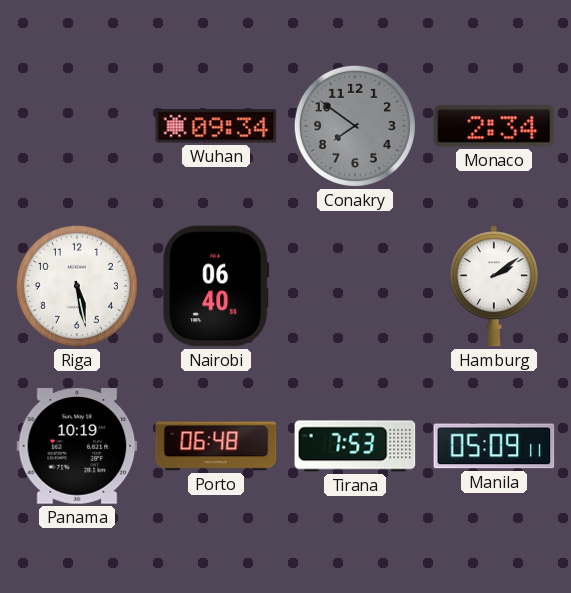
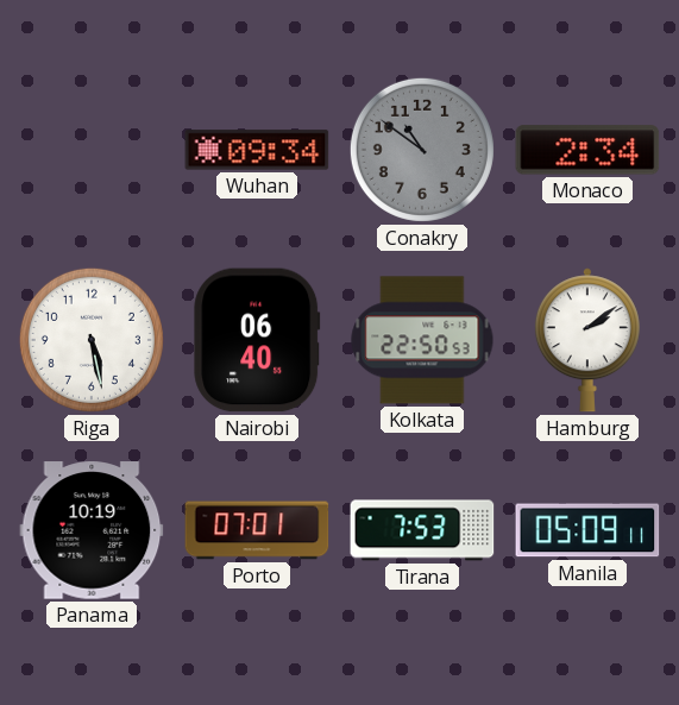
Conakry: 7:51 -> 10:51
Kolkata: none -> 22:50
Porto: 06:48 -> 07:01
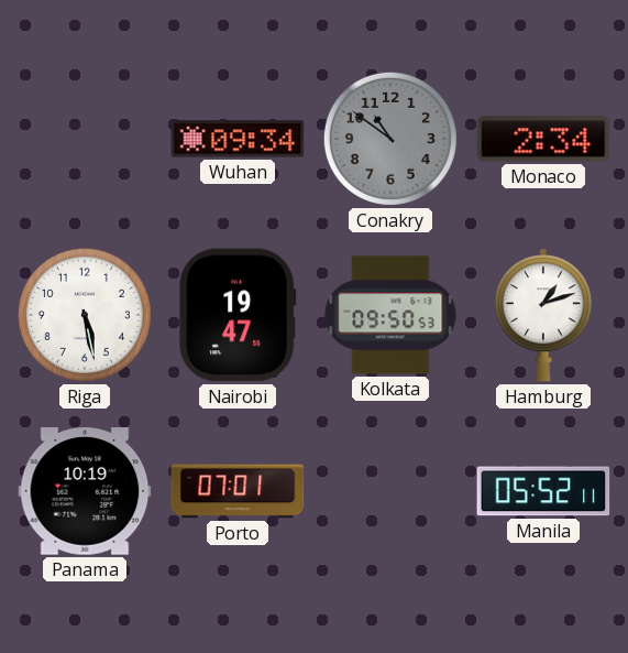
Nairobi: 06:40 -> 19:47
Kolkata: 22:50 -> 09:50
Hamburg: 2:09 -> 1:12
Tirana: 7:53 -> none
Manila: 05:09 -> 05:52
